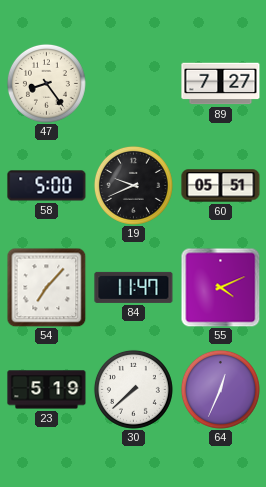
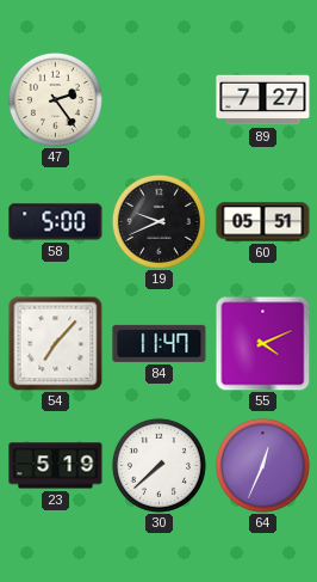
47: 8:24 -> 2:24
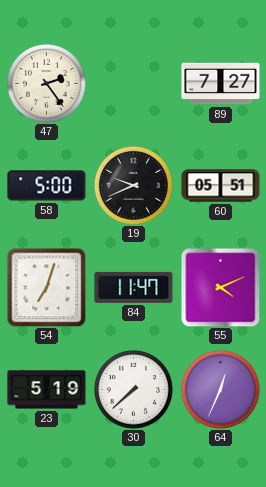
54: 7:07 -> 7:03
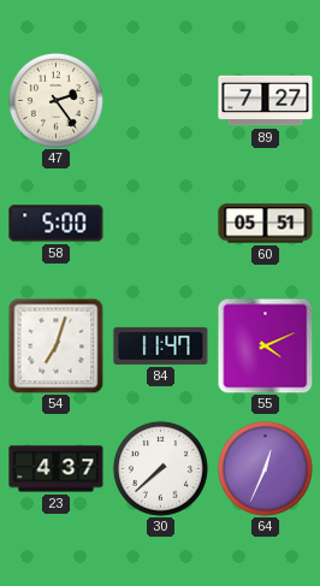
19: 9:41 -> none
23: 5:19 -> 4:37
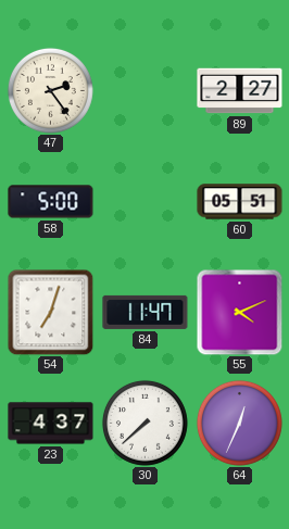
89: 7:27 -> 2:27
